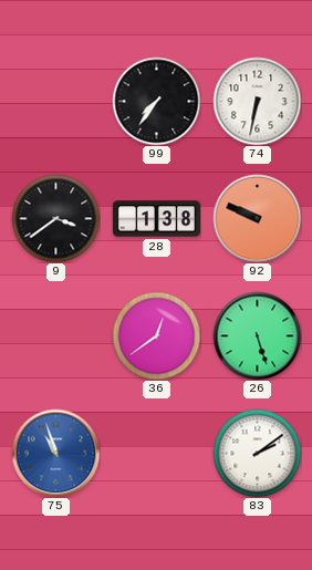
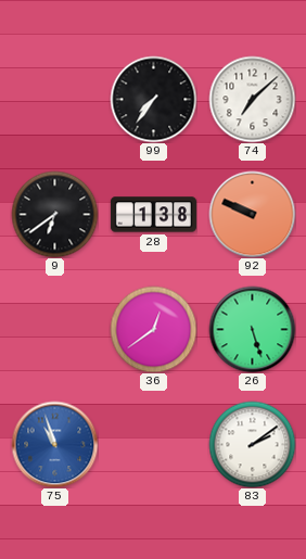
74: 6:32 -> 7:08
9: 3:39 -> 6:39
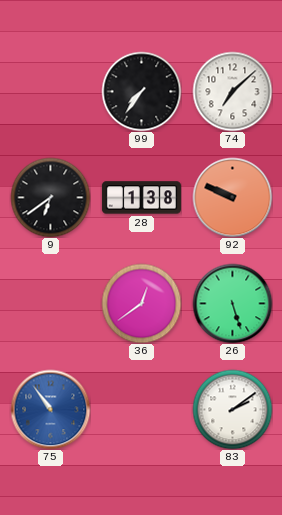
75: 10:57 -> 10:54
